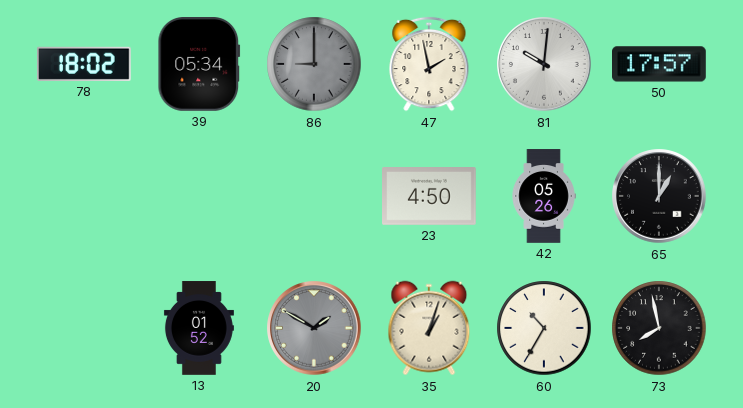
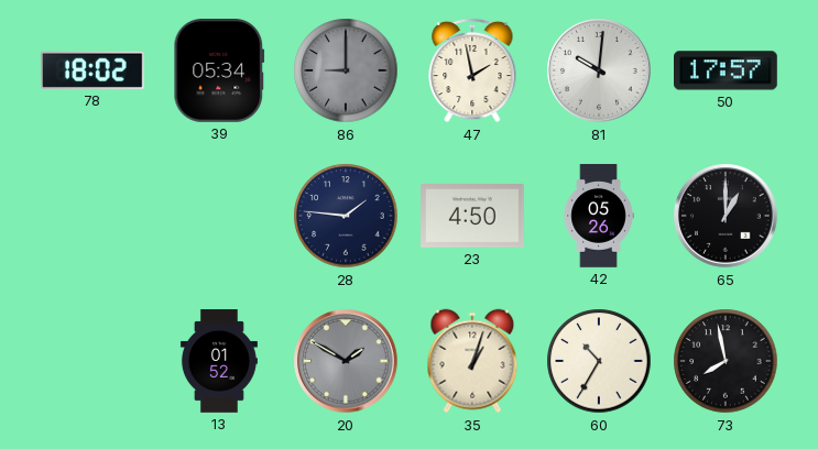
28: none -> 1:46
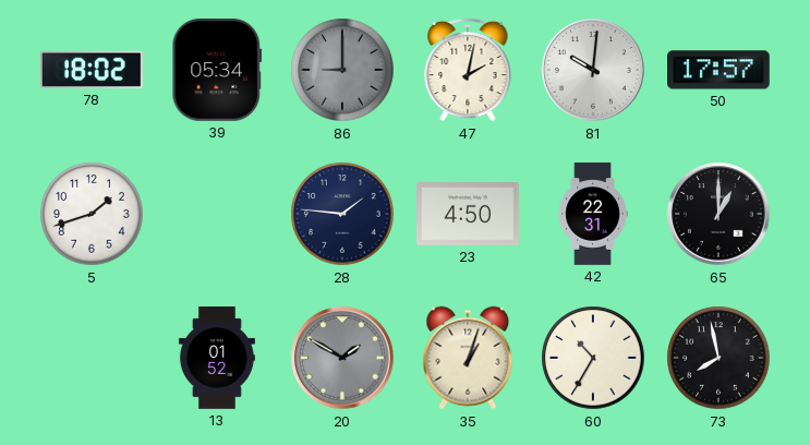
47: 1:58 -> 2:02
5: none -> 1:42
42: 05:26 -> 22:31
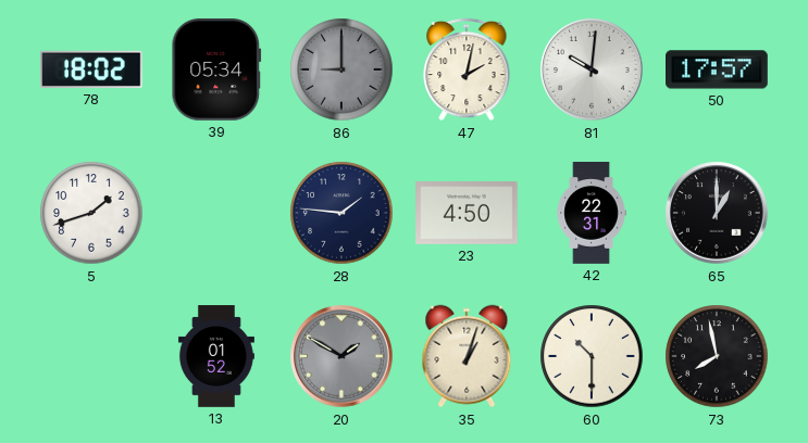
60: 10:35 -> 10:30
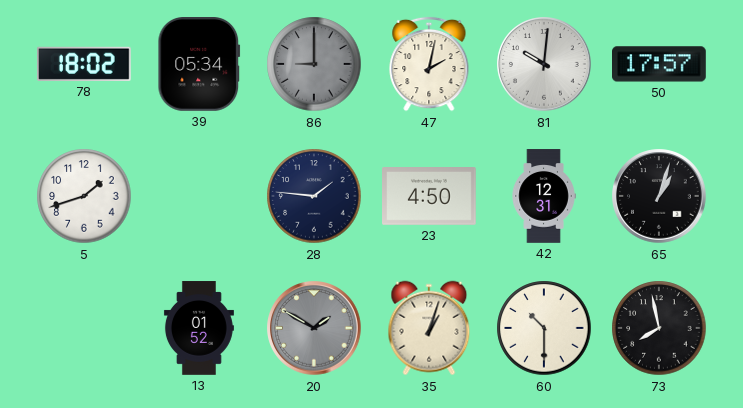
42: 22:31 -> 12:31
65: 1:00 -> 1:03
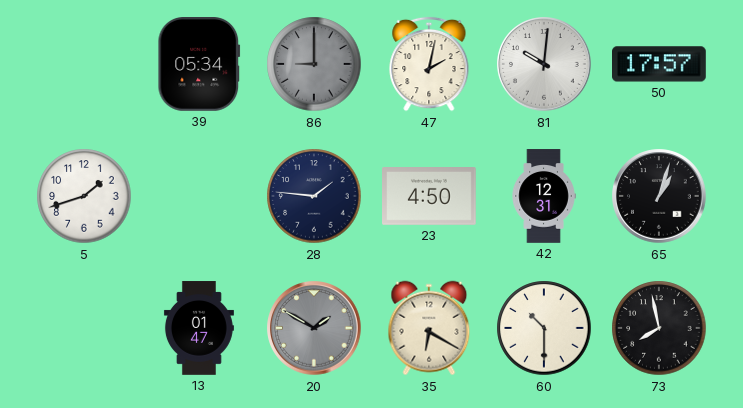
78: 18:02 -> none
13: 01:52 -> 01:47
35: 1:03 -> 6:20
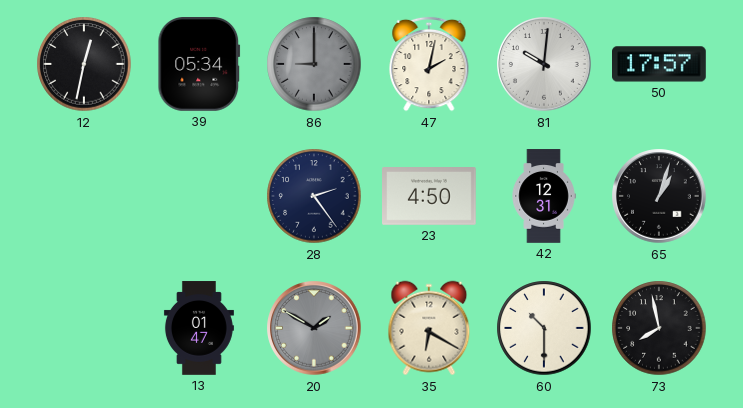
12: none -> 12:32
5: 1:42 -> none
28: 1:46 -> 2:24
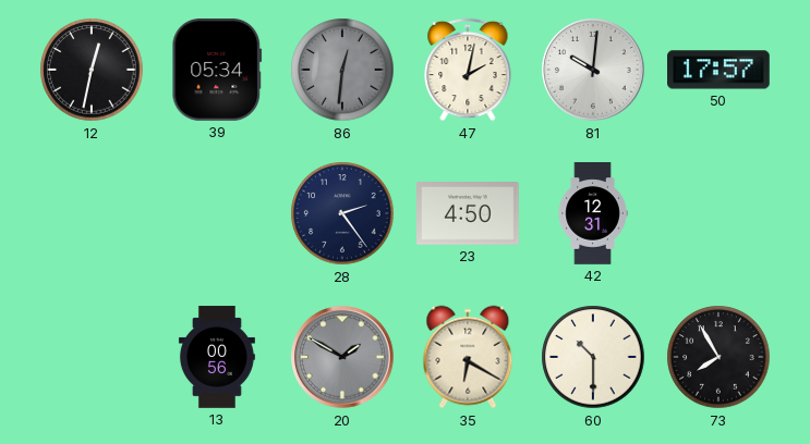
86: 9:00 -> 12:31
65: 1:03 -> none
13: 01:47 -> 00:56
73: 7:58 -> 7:55
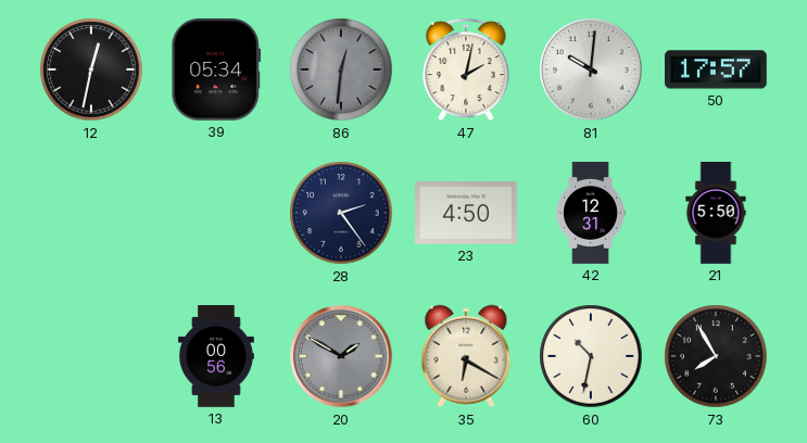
21: none -> 5:50
60: 10:30 -> 10:32
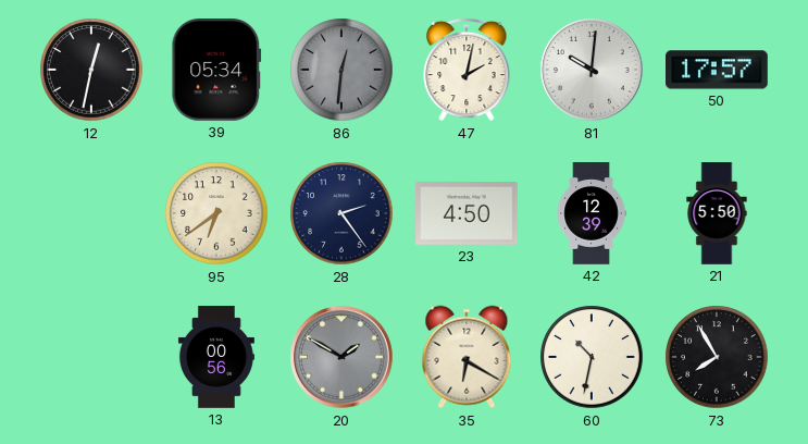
95: none -> 6:39
42: 12:31 -> 12:39
